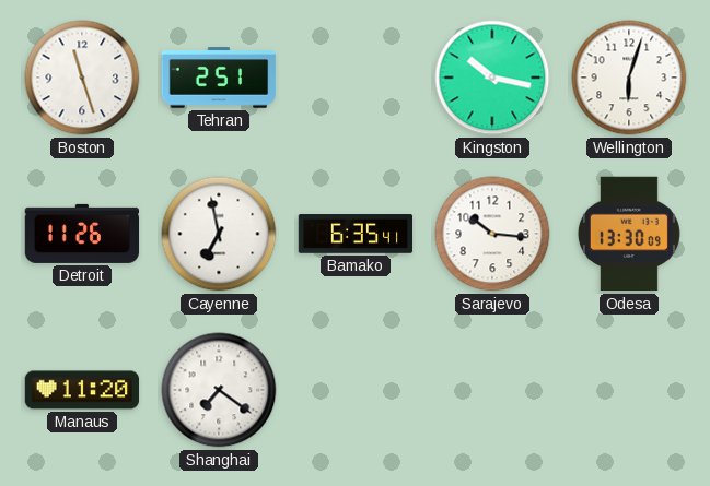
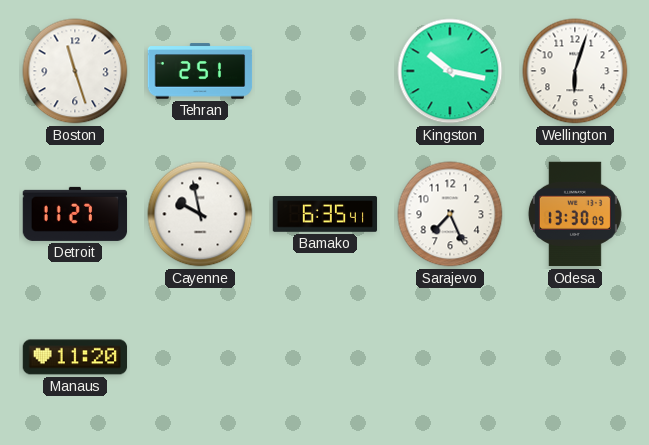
Detroit: 11:26 -> 11:27
Cayenne: 6:58 -> 9:58
Sarajevo: 10:16 -> 7:26
Shanghai: 7:21 -> none
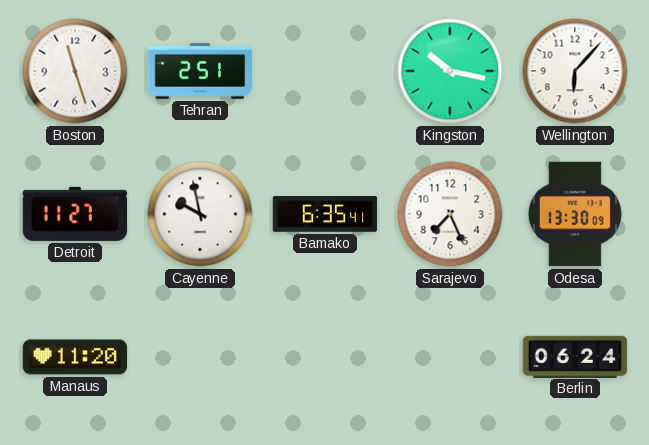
Wellington: 6:03 -> 6:07
Berlin: none -> 06:24
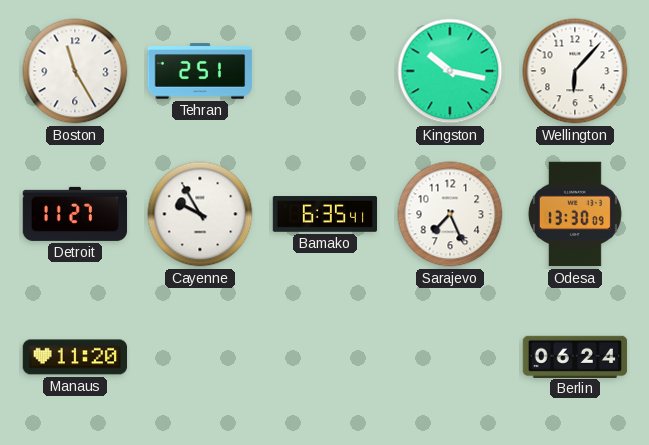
Boston: 11:27 -> 11:25
Cayenne: 9:58 -> 9:55
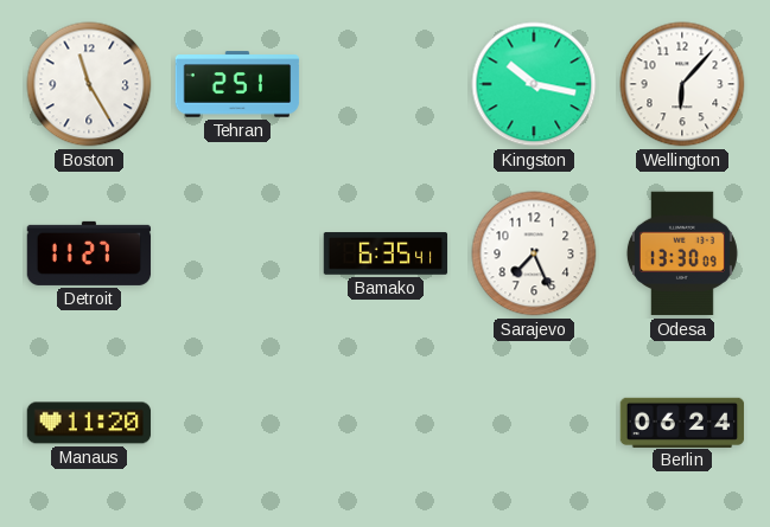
Cayenne: 9:55 -> none
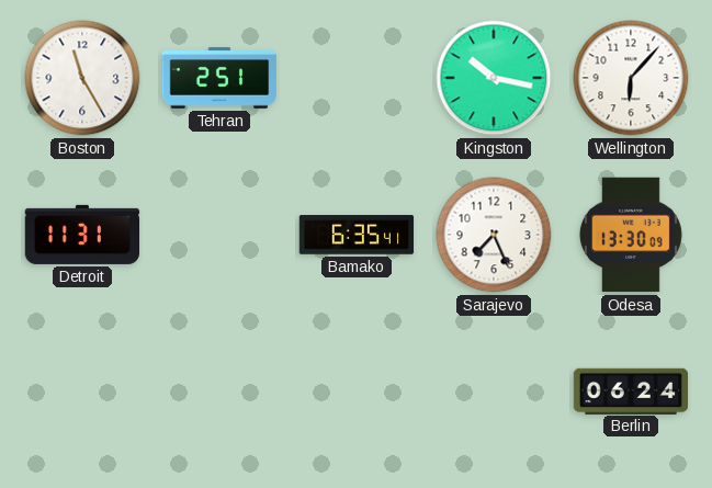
Detroit: 11:27 -> 11:31
Manaus: 11:20 -> none
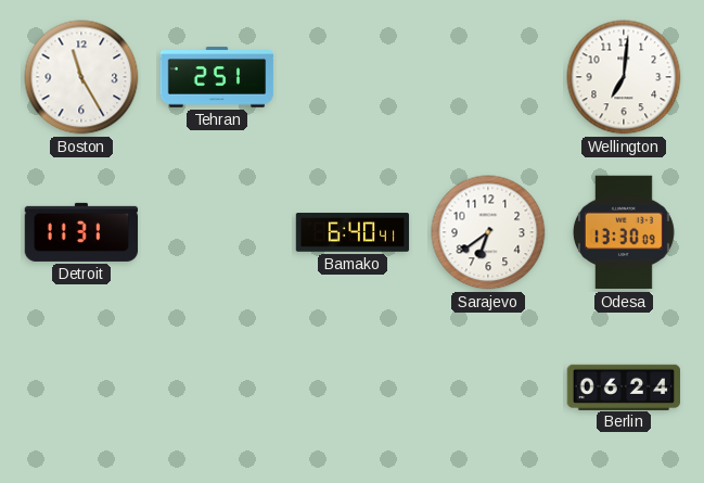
Kingston: 10:17 -> none
Wellington: 6:07 -> 7:01
Bamako: 6:35 -> 6:40
Sarajevo: 7:26 -> 6:39
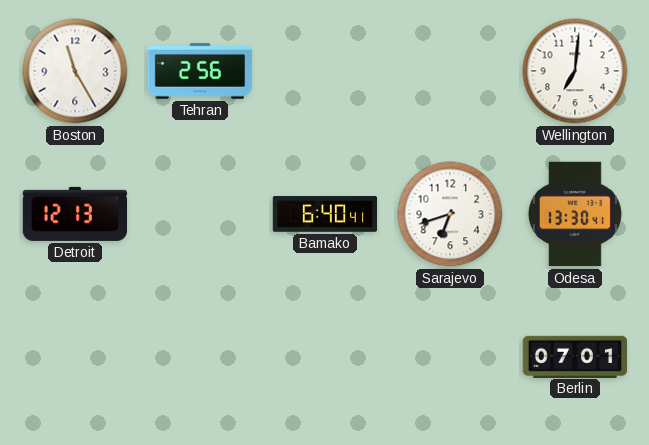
Tehran: 2:51 -> 2:56
Detroit: 11:31 -> 12:13
Sarajevo: 6:39 -> 6:42
Odesa: 13:30:09 -> 13:30:41
Berlin: 06:24 -> 07:01
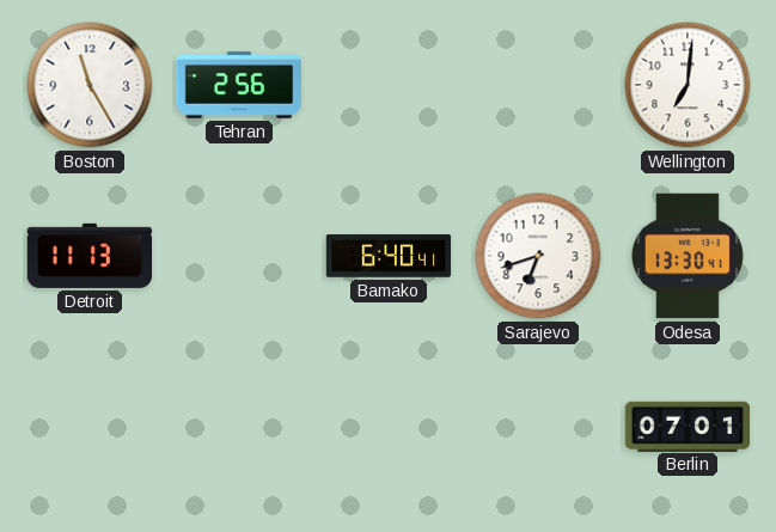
Detroit: 12:13 -> 11:13
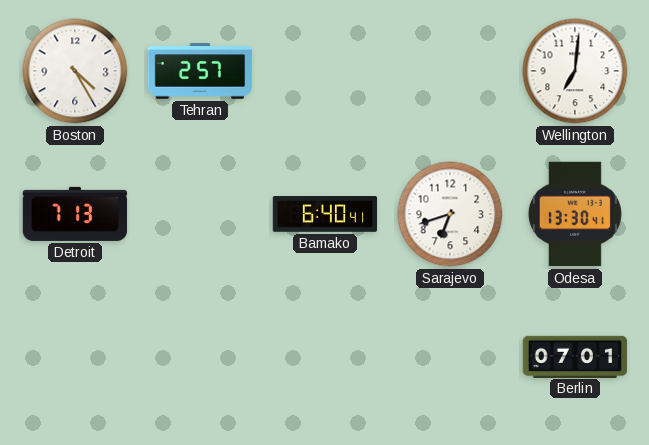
Boston: 11:25 -> 4:25
Tehran: 2:56 -> 2:57
Detroit: 11:13 -> 7:13
